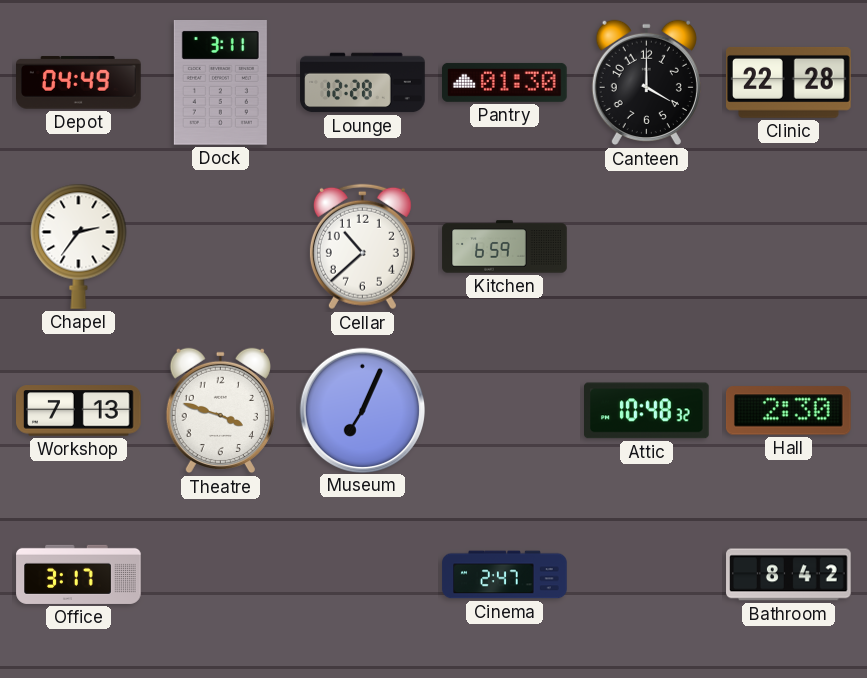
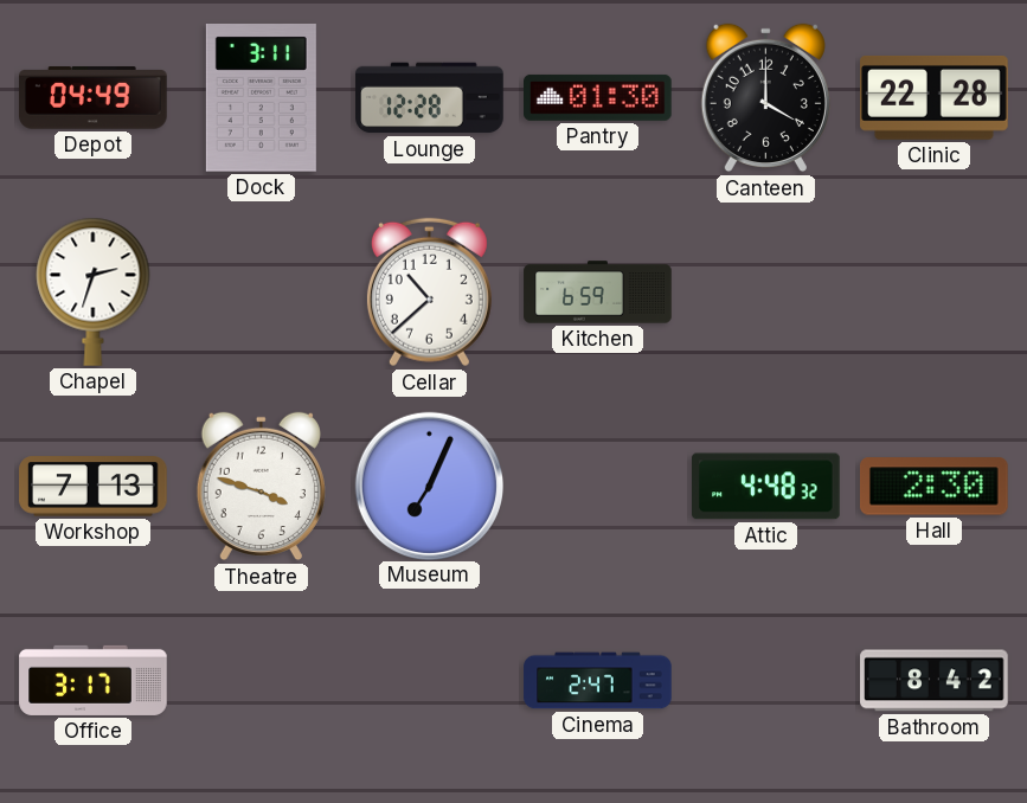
Chapel: 2:36 -> 2:33
Attic: 10:48 -> 4:48
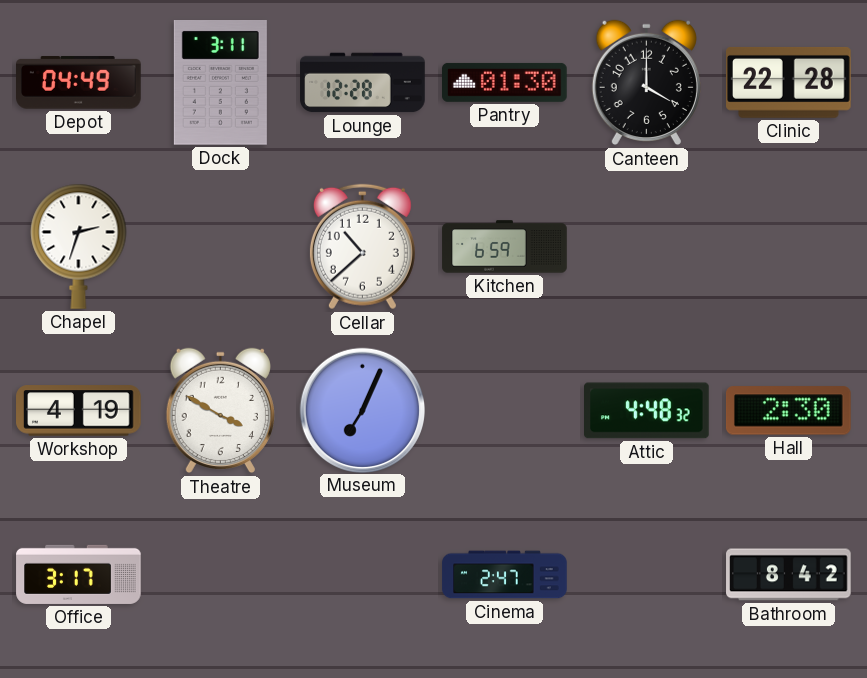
Workshop: 7:13 -> 4:19
Theatre: 3:48 -> 3:50
